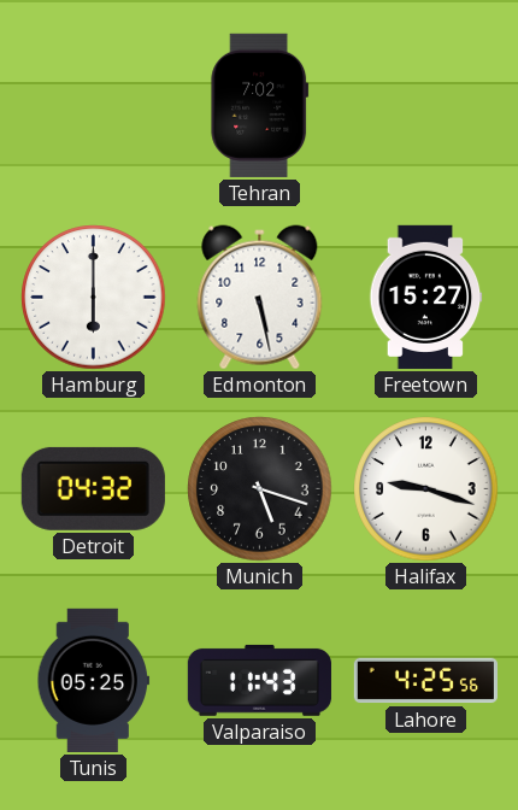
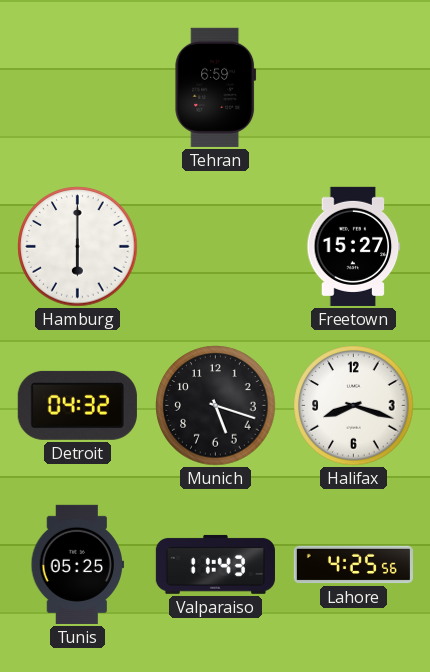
Tehran: 7:02 -> 6:59
Edmonton: 5:28 -> none
Halifax: 9:18 -> 8:18
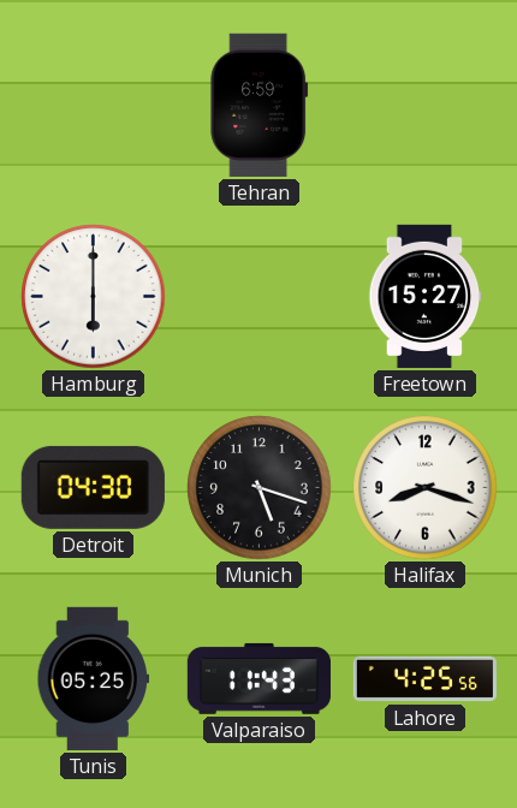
Detroit: 04:32 -> 04:30
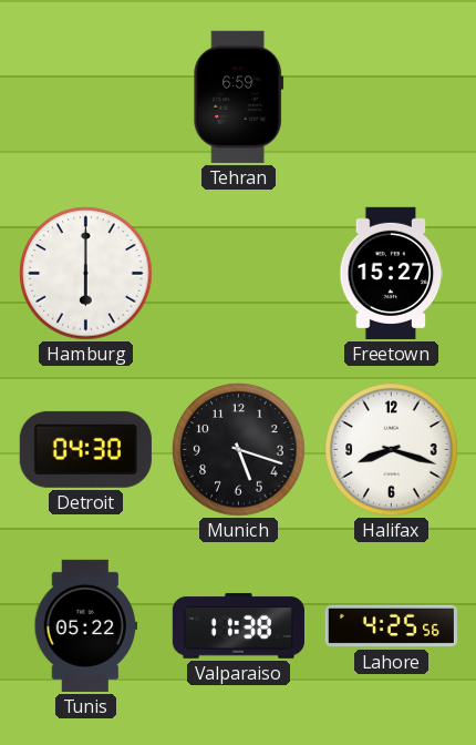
Tunis: 05:25 -> 05:22
Valparaiso: 11:43 -> 11:38
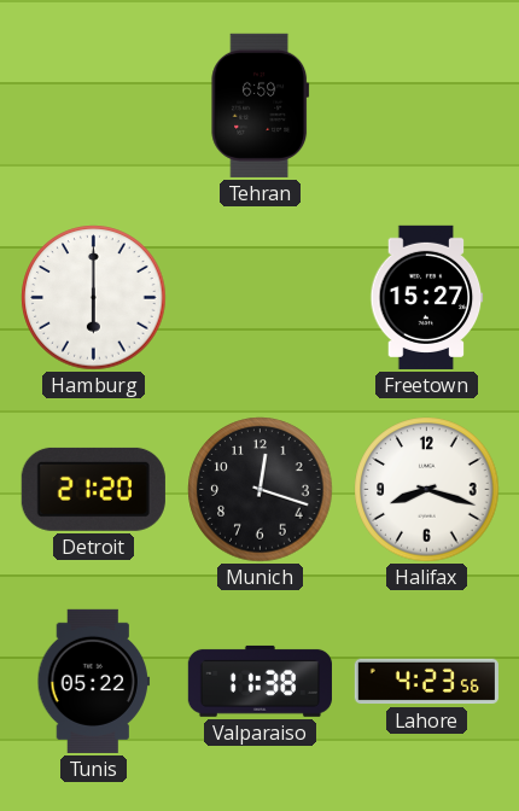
Detroit: 04:30 -> 21:20
Munich: 5:18 -> 12:18
Lahore: 4:25 -> 4:23
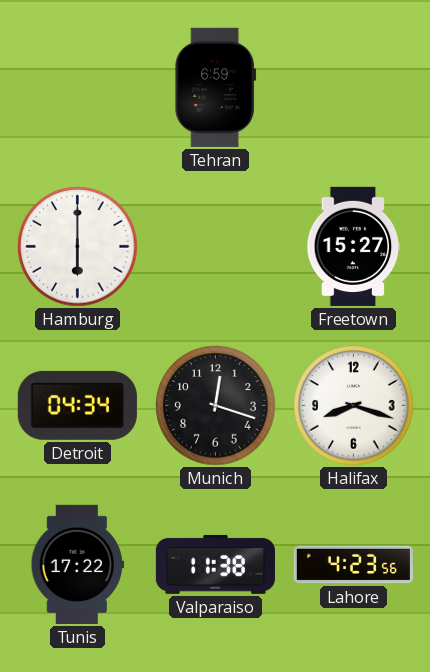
Detroit: 21:20 -> 04:34
Tunis: 05:22 -> 17:22
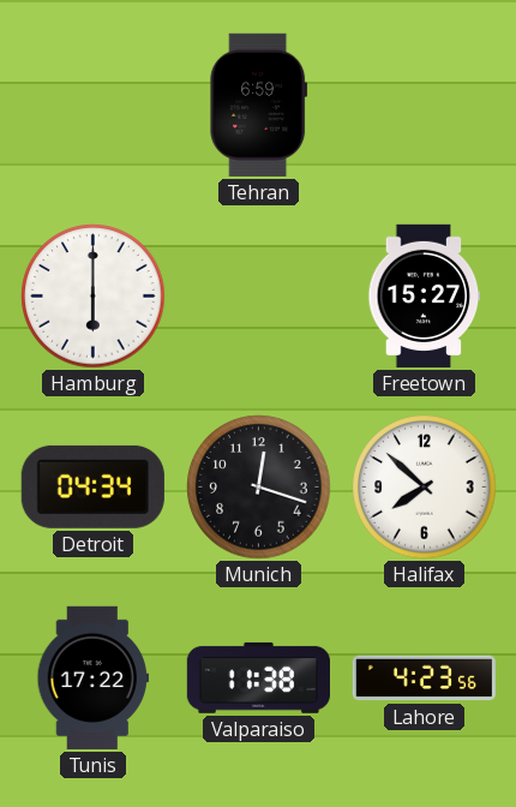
Halifax: 8:18 -> 7:52
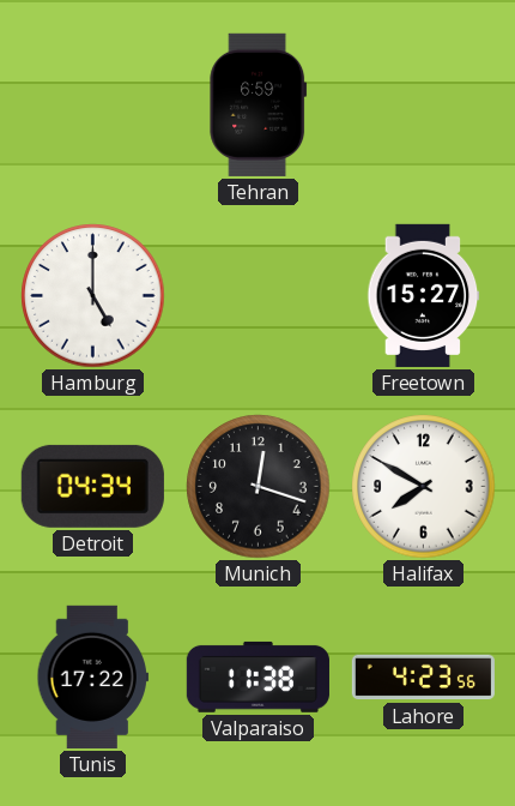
Hamburg: 6:00 -> 5:00
Halifax: 7:52 -> 7:50
